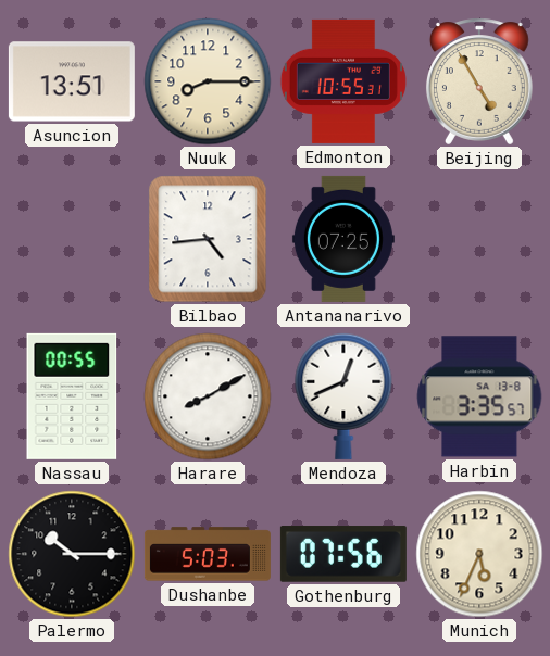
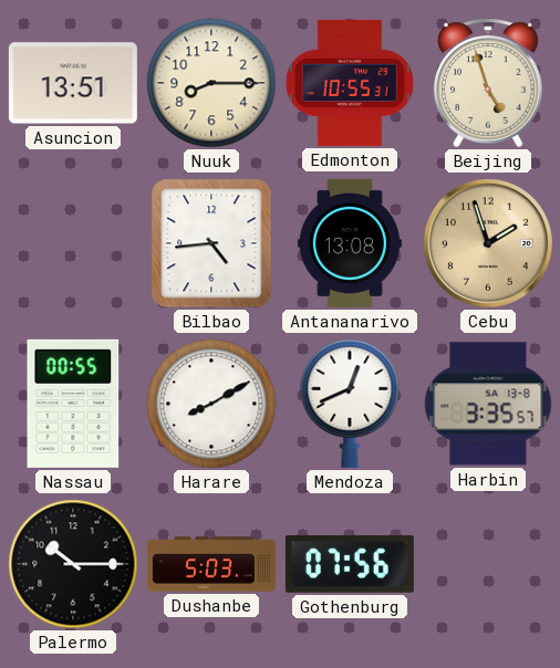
Beijing: 4:55 -> 4:57
Antananarivo: 07:25 -> 13:08
Cebu: none -> 1:57
Munich: 5:34 -> none
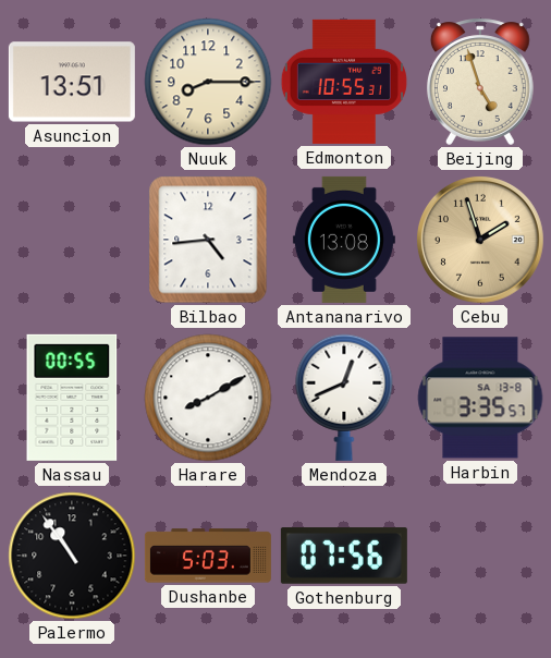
Palermo: 10:15 -> 10:54
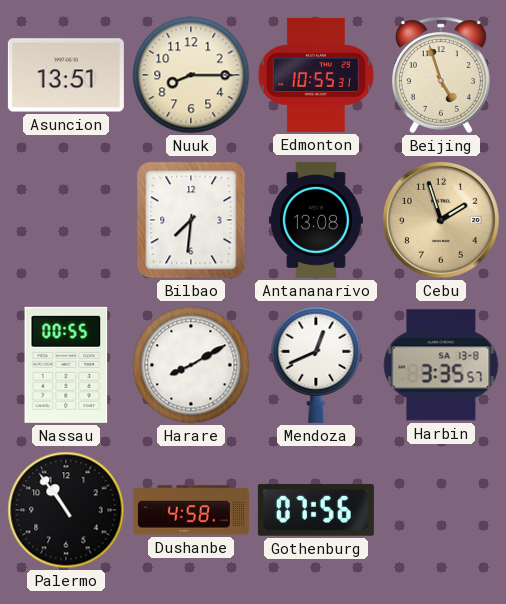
Bilbao: 4:44 -> 7:31
Dushanbe: 5:03 -> 4:58
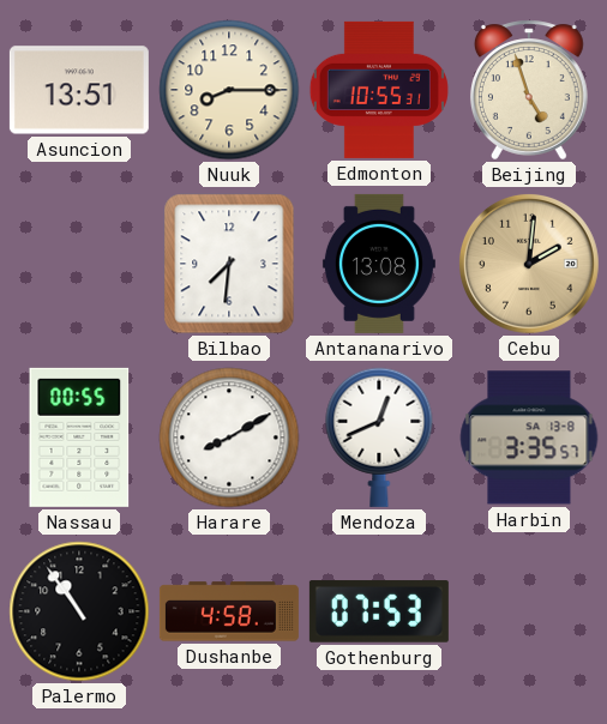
Cebu: 1:57 -> 2:01
Gothenburg: 07:56 -> 07:53
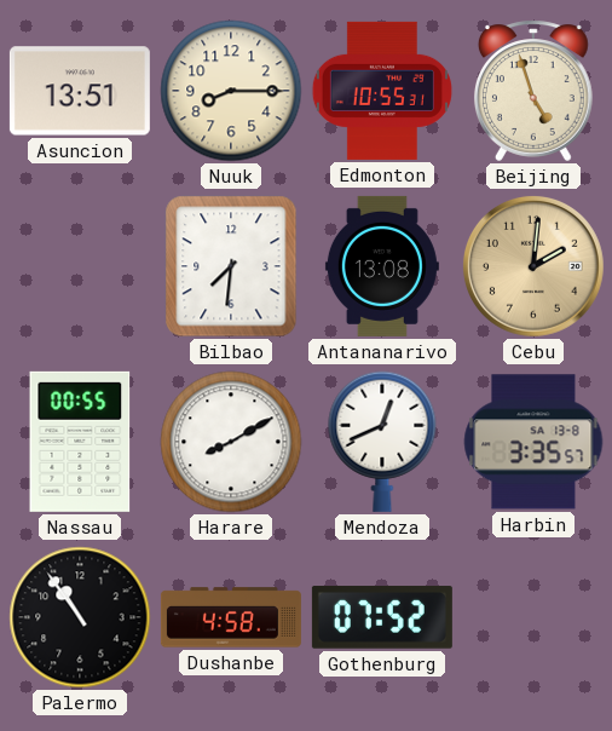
Gothenburg: 07:53 -> 07:52
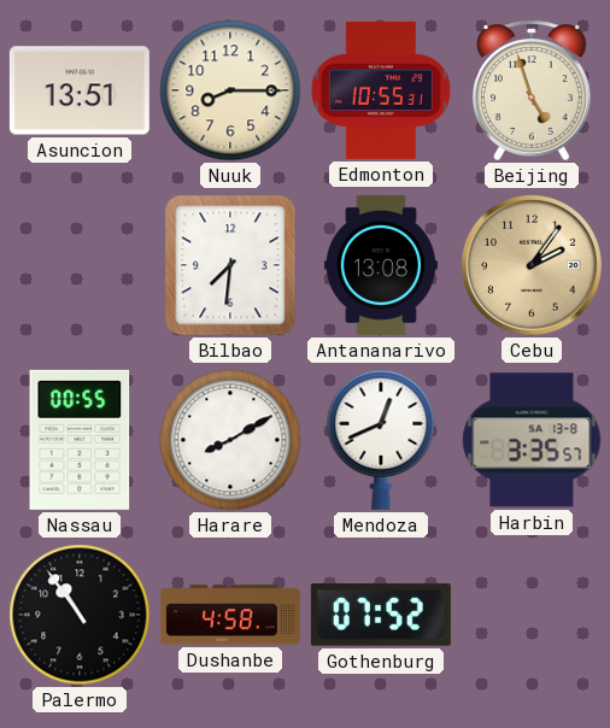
Cebu: 2:01 -> 2:06
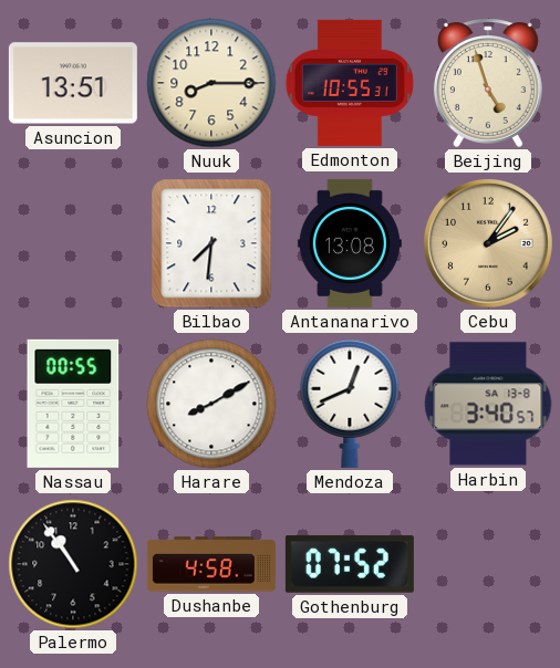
Harbin: 3:35 -> 3:40
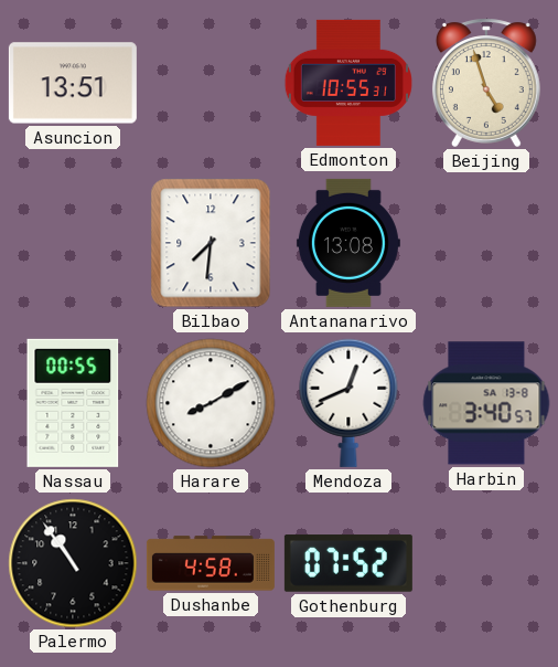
Nuuk: 8:15 -> none
Cebu: 2:06 -> none
